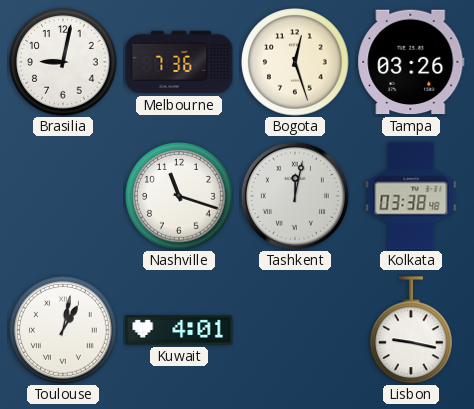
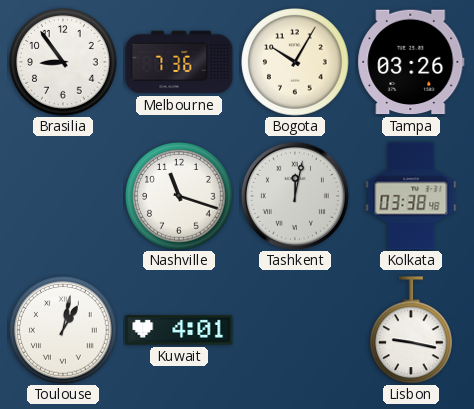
Brasilia: 9:02 -> 8:54
Bogota: 12:27 -> 10:05
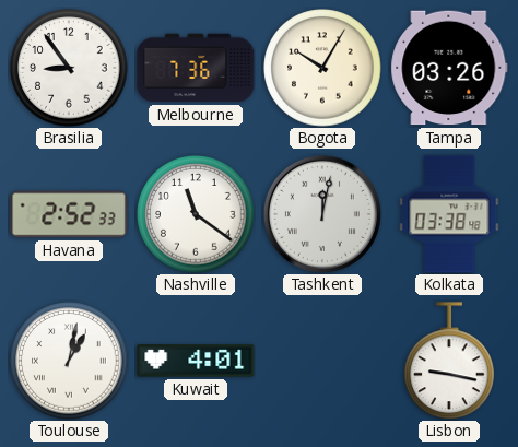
Havana: none -> 2:52
Nashville: 11:18 -> 11:21
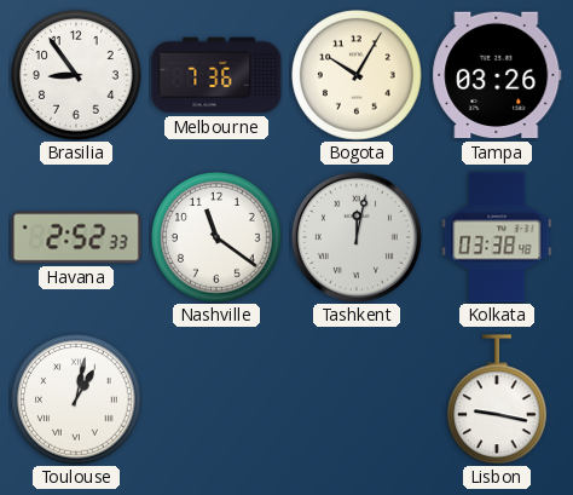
Kuwait: 4:01 -> none
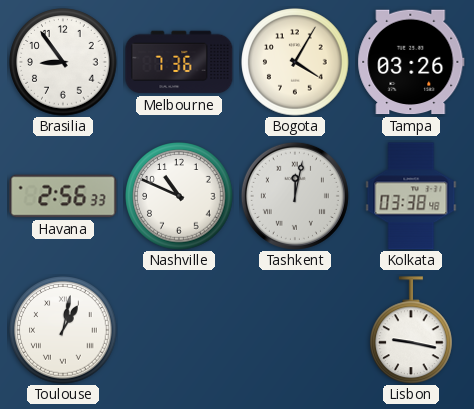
Bogota: 10:05 -> 4:05
Havana: 2:52 -> 2:56
Nashville: 11:21 -> 10:49
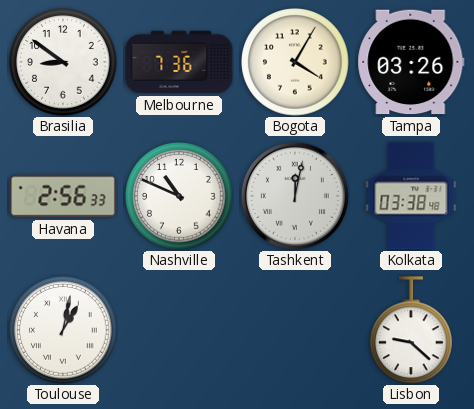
Brasilia: 8:54 -> 8:51
Lisbon: 9:17 -> 9:22
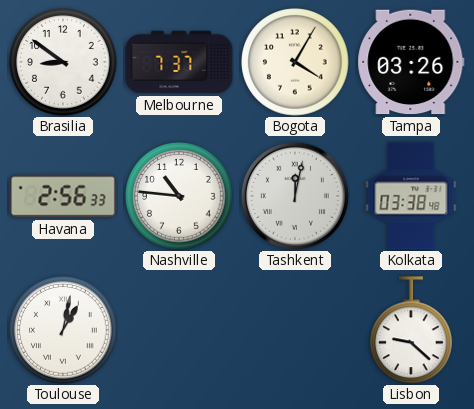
Melbourne: 7:36 -> 7:37
Nashville: 10:49 -> 10:46
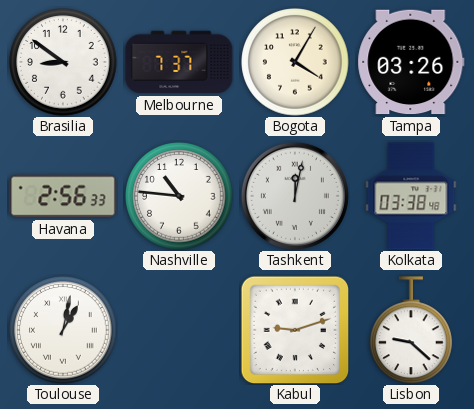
Kabul: none -> 9:12
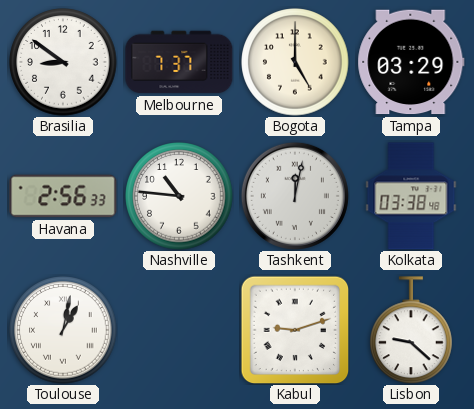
Bogota: 4:05 -> 5:00
Tampa: 03:26 -> 03:29
